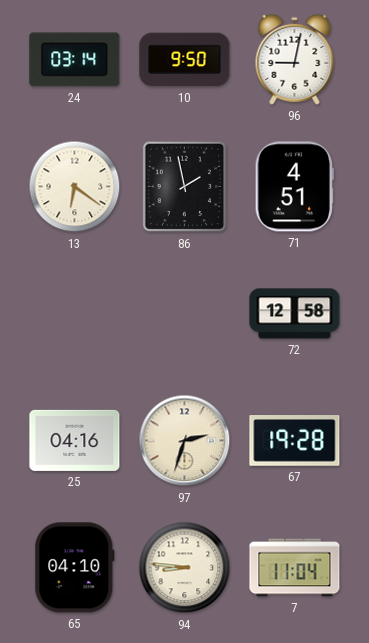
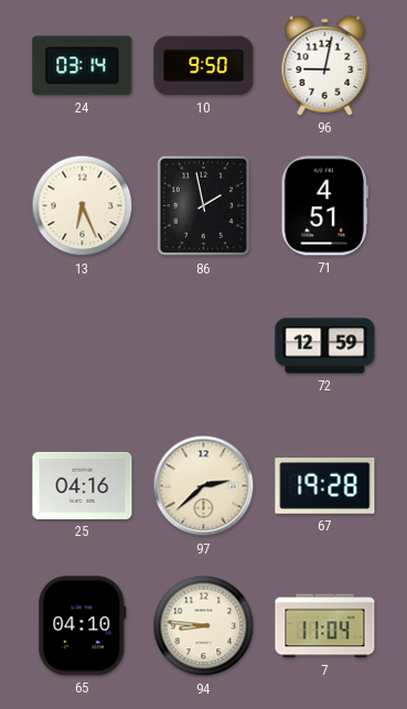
13: 6:21 -> 6:26
72: 12:58 -> 12:59
97: 2:33 -> 2:38
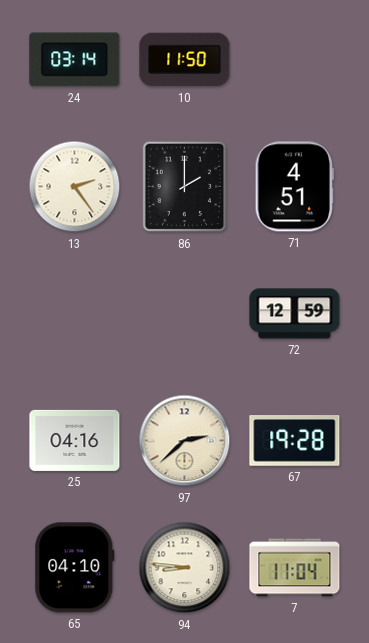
10: 9:50 -> 11:50
96: 9:02 -> none
13: 6:26 -> 2:24
86: 1:58 -> 2:00
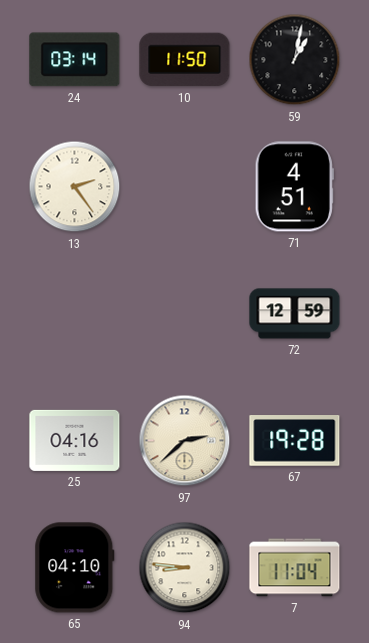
59: none -> 1:02
86: 2:00 -> none
